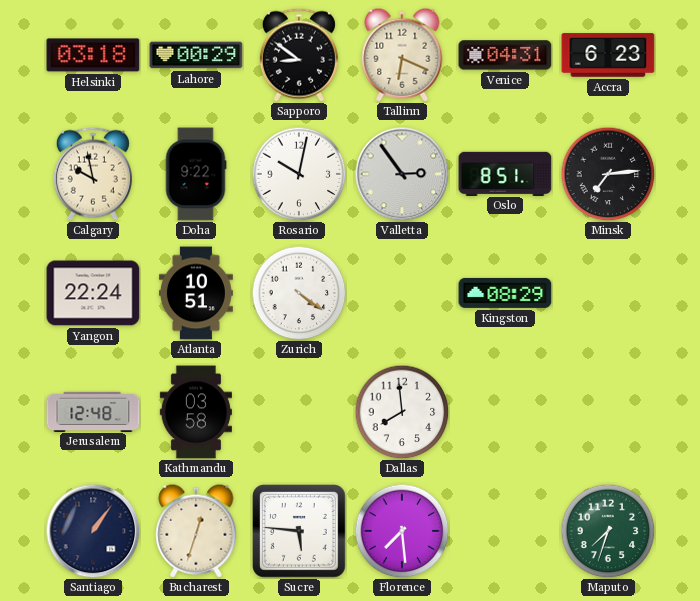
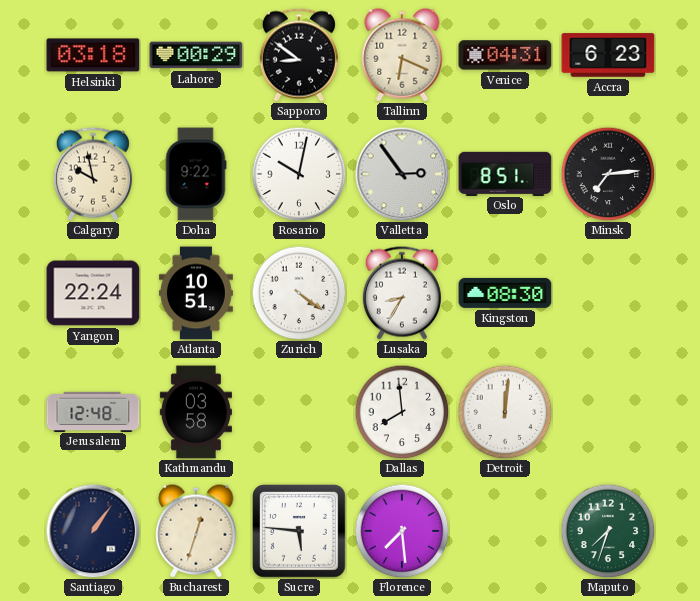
Lusaka: none -> 8:35
Kingston: 08:29 -> 08:30
Detroit: none -> 12:01
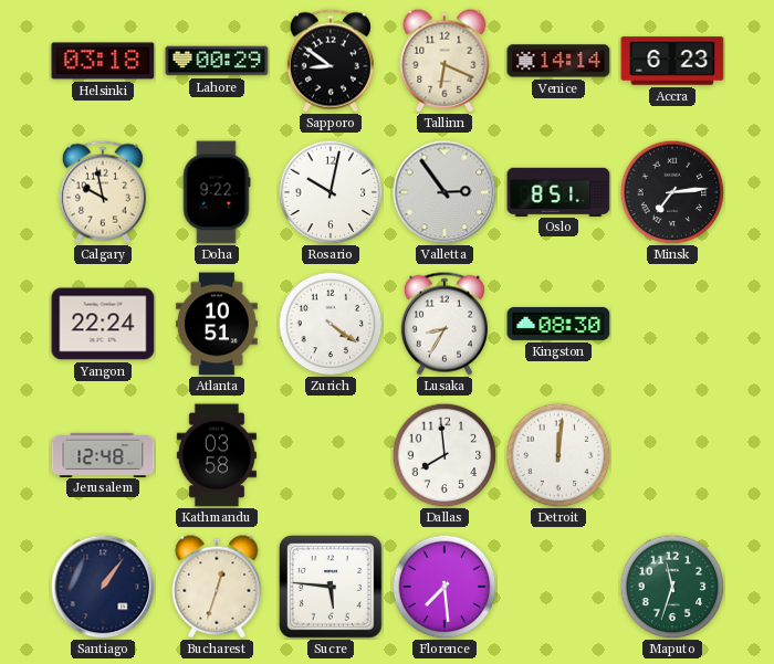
Venice: 04:31 -> 14:14
Maputo: 7:33 -> 11:33
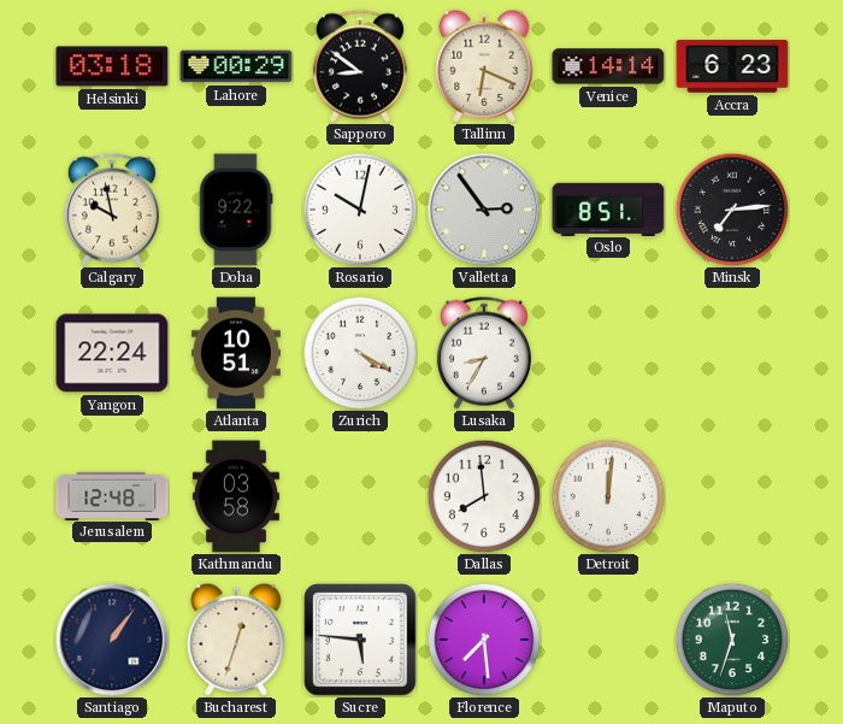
Zurich: 4:21 -> 4:20
Kingston: 08:30 -> none
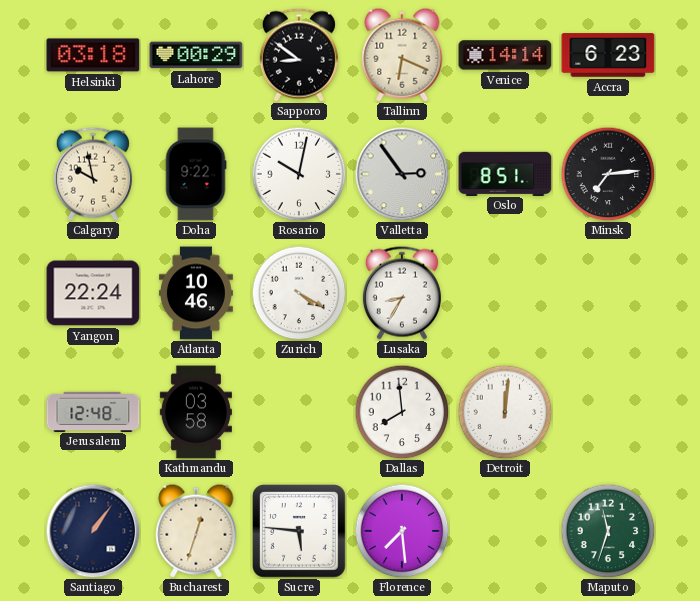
Atlanta: 10:51 -> 10:46
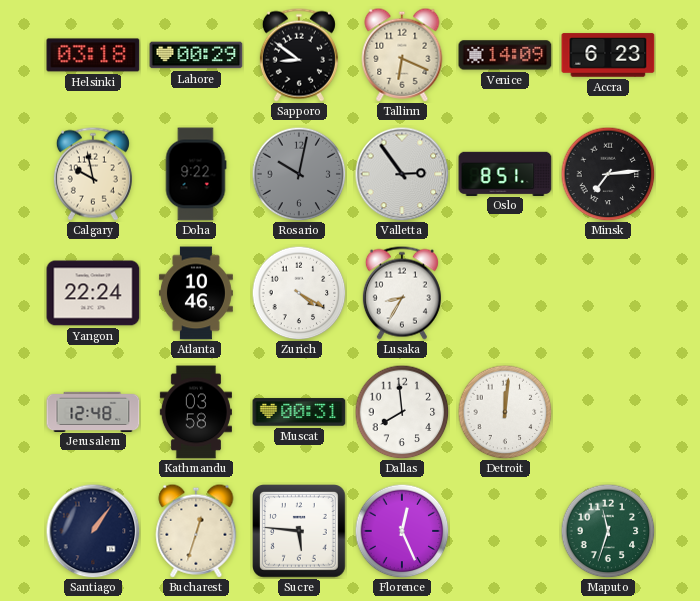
Venice: 14:14 -> 14:09
Rosario dial: white -> grey
Muscat: none -> 00:31
Florence: 7:29 -> 12:26
